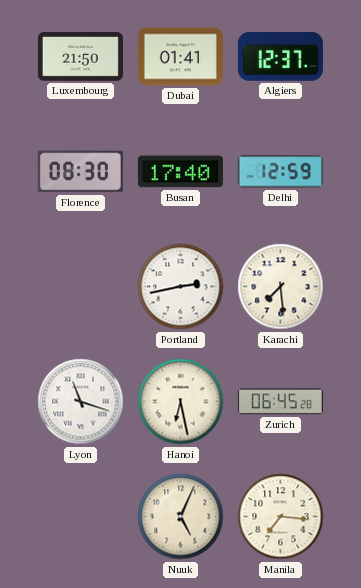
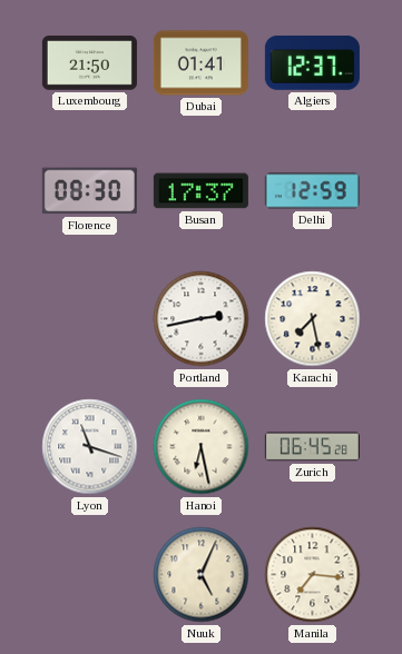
Busan: 17:40 -> 17:37
Karachi: 7:29 -> 7:28
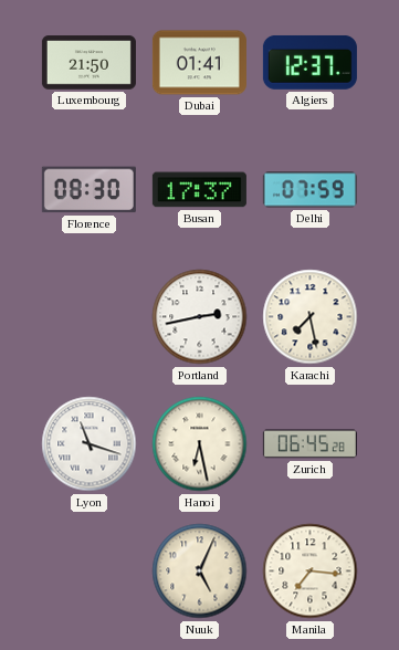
Delhi: 12:59 -> 07:59
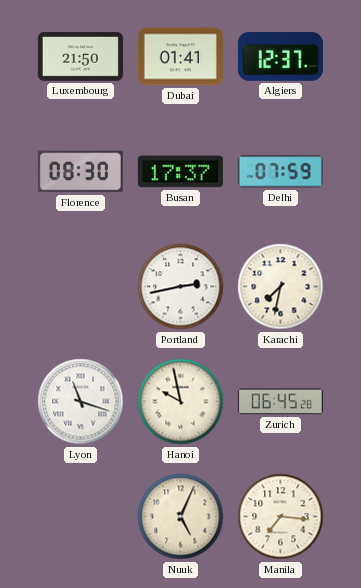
Karachi: 7:28 -> 7:32
Hanoi: 6:28 -> 9:58
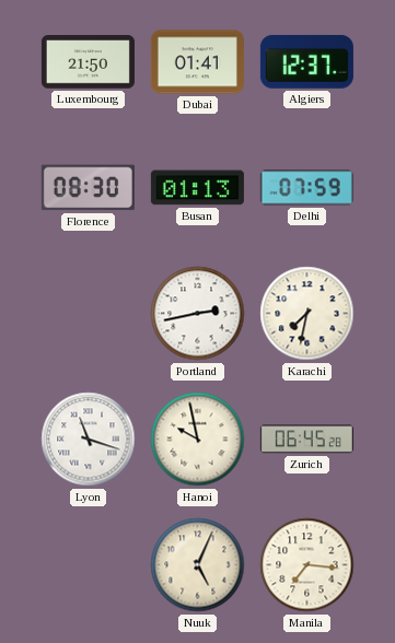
Busan: 17:37 -> 01:13
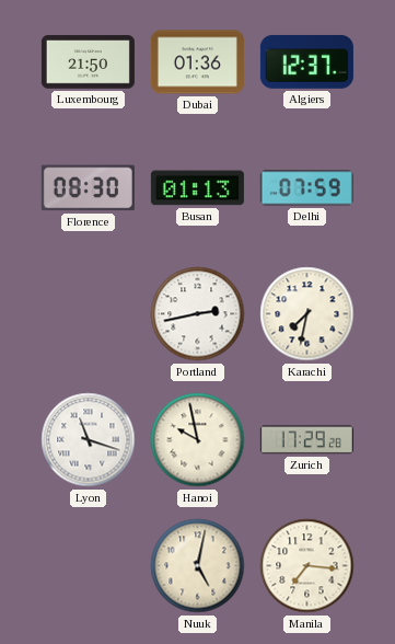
Dubai: 01:41 -> 01:36
Zurich: 06:45 -> 17:29
Nuuk: 5:04 -> 5:02
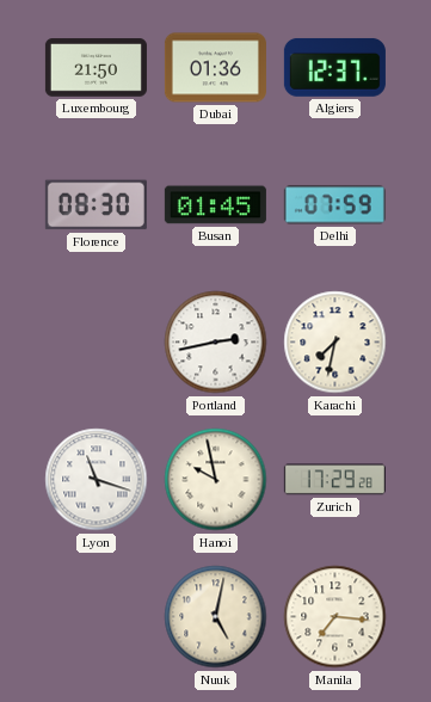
Busan: 01:13 -> 01:45
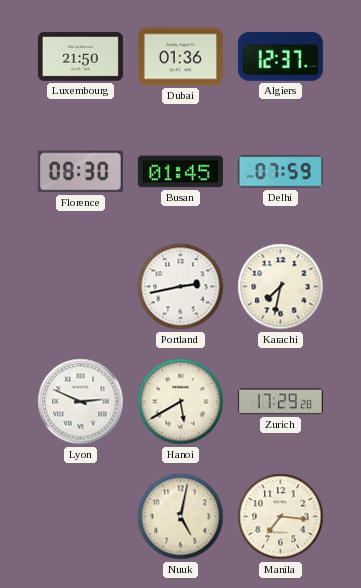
Lyon: 11:18 -> 2:49
Hanoi: 9:58 -> 5:40
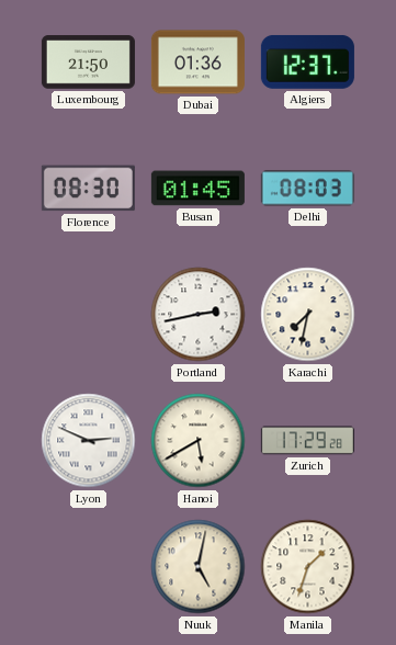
Delhi: 07:59 -> 08:03
Manila: 7:16 -> 1:33
